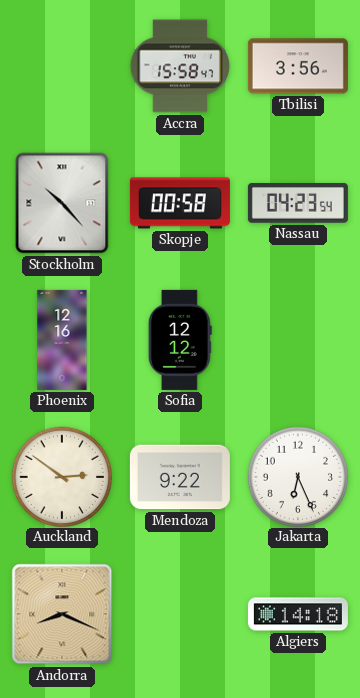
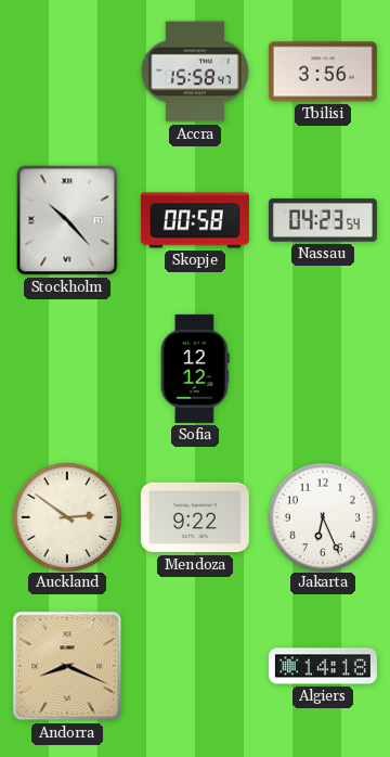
Phoenix: 12:16 -> none
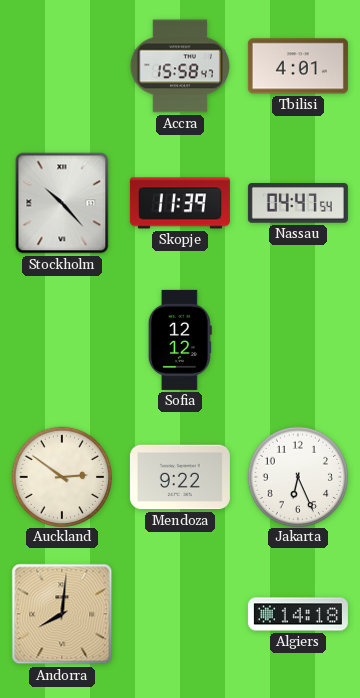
Tbilisi: 3:56 -> 4:01
Skopje: 00:58 -> 11:39
Nassau: 04:23 -> 04:47
Andorra: 8:19 -> 8:01
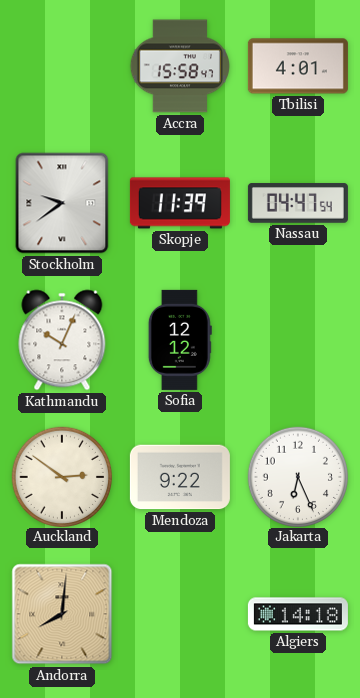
Stockholm: 10:23 -> 9:39
Kathmandu: none -> 10:04
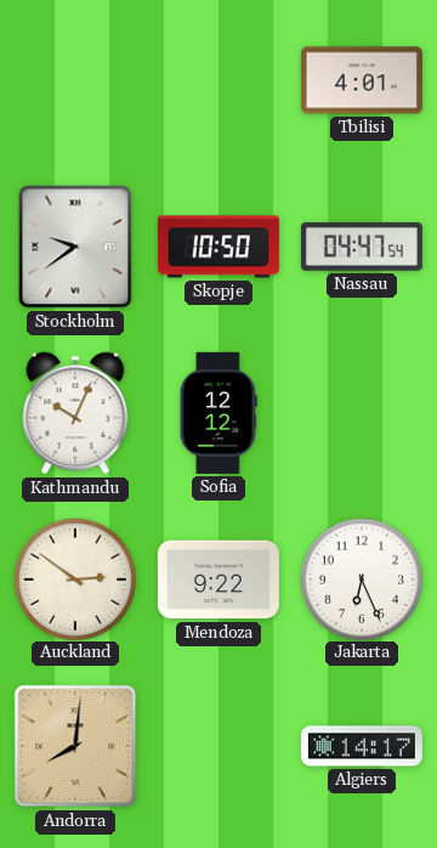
Accra: 15:58 -> none
Skopje: 11:39 -> 10:50
Algiers: 14:18 -> 14:17
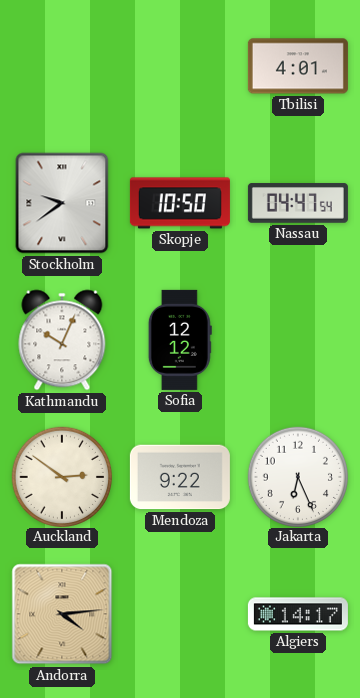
Andorra: 8:01 -> 4:14
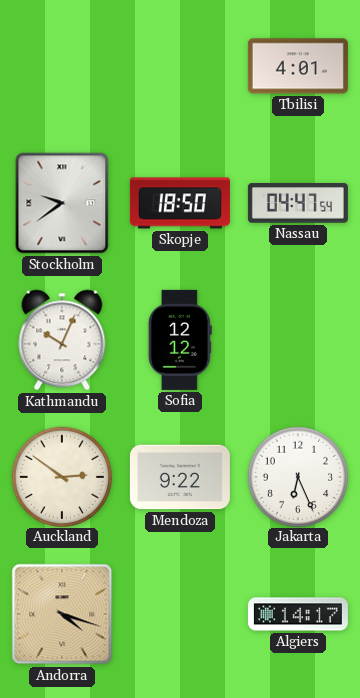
Skopje: 10:50 -> 18:50
Andorra: 4:14 -> 4:18
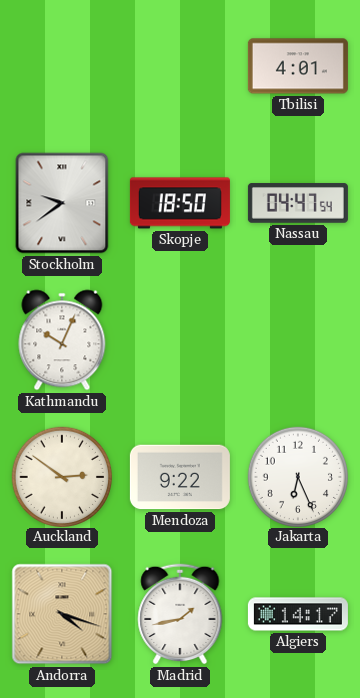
Sofia: 12:12 -> none
Madrid: none -> 1:43
